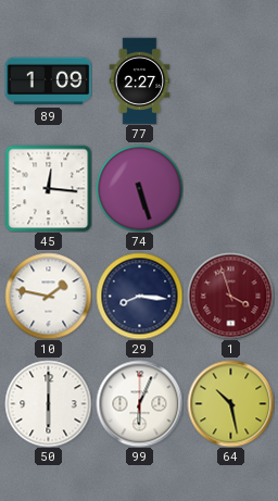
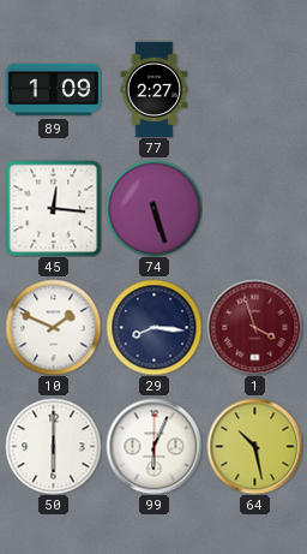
10: 1:47 -> 1:49
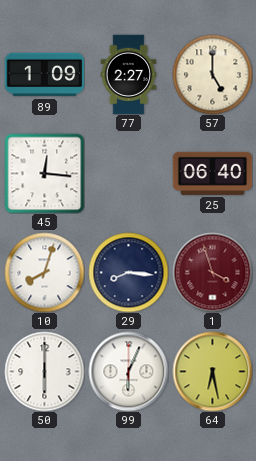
57: none -> 5:00
74: 5:27 -> none
25: none -> 06:40
10: 1:49 -> 8:03
64: 10:28 -> 6:28
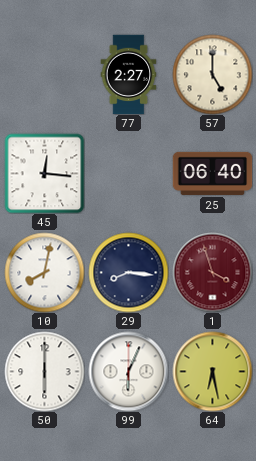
89: 1:09 -> none
10: 8:03 -> 8:02
